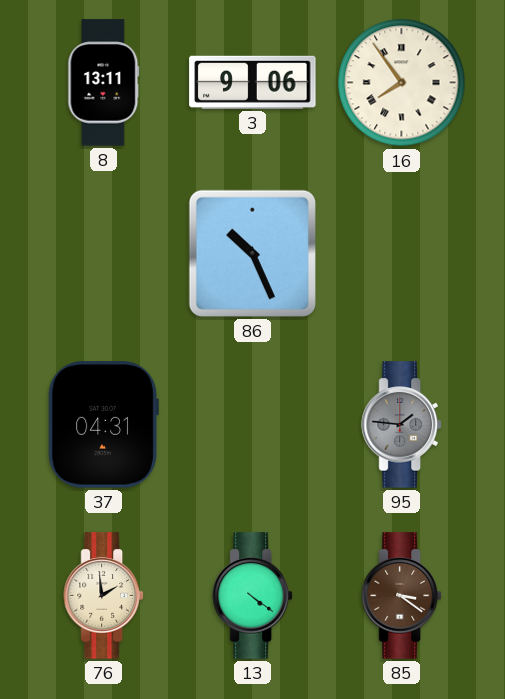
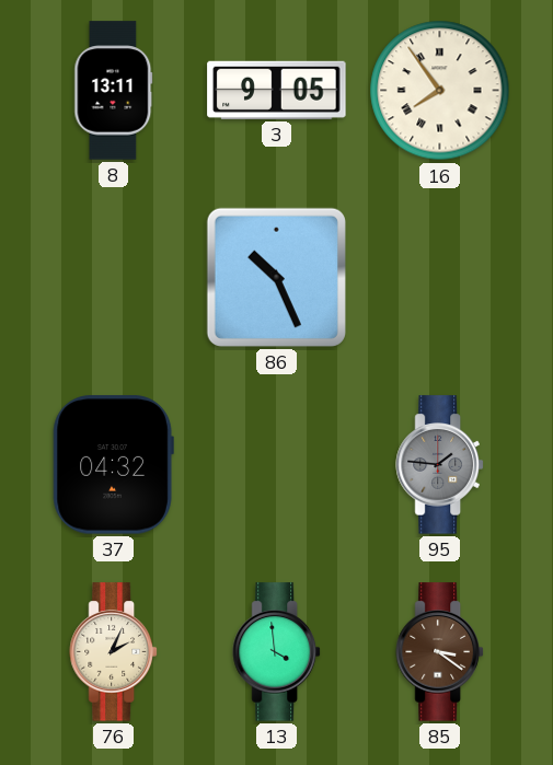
3: 9:06 -> 9:05
37: 04:31 -> 04:32
76: 1:59 -> 2:04
13: 4:21 -> 3:59
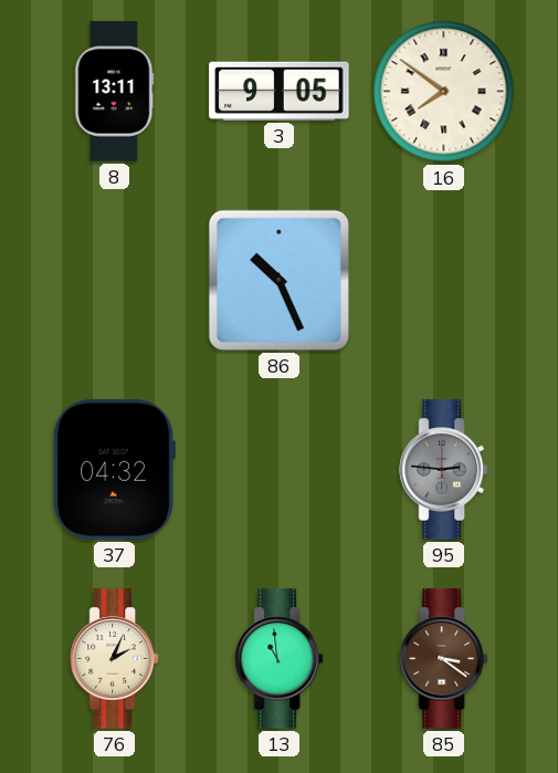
16: 7:54 -> 7:51
95: 1:46 -> 2:46
13: 3:59 -> 10:59
